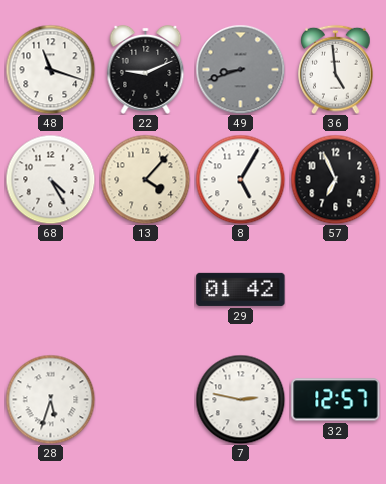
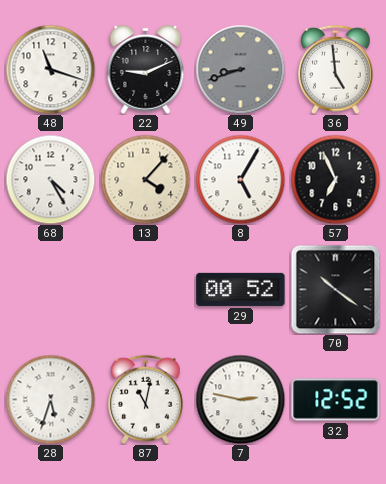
29: 01:42 -> 00:52
70: none -> 10:21
87: none -> 11:02
32: 12:57 -> 12:52
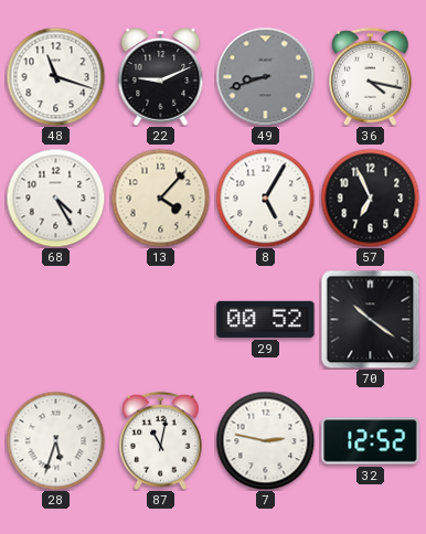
36: 4:59 -> 4:17
